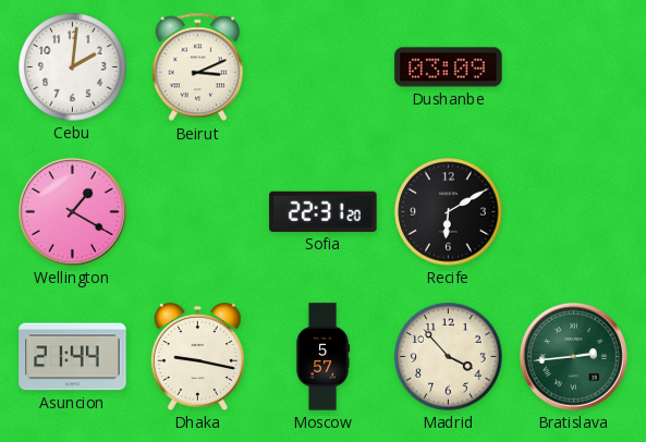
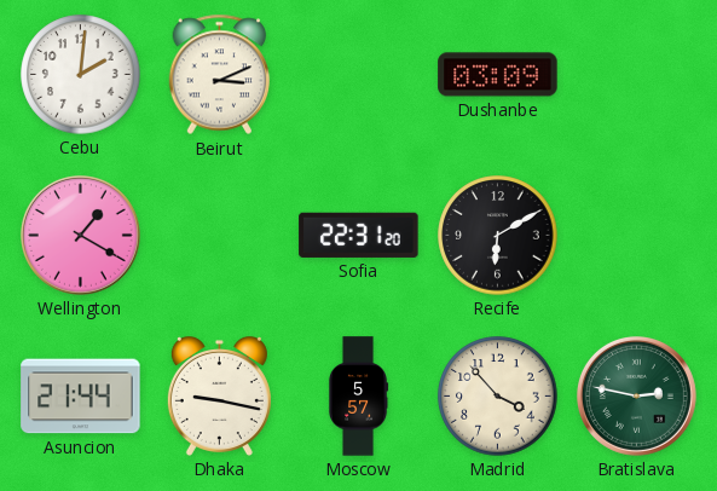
Bratislava: 2:44 -> 2:47
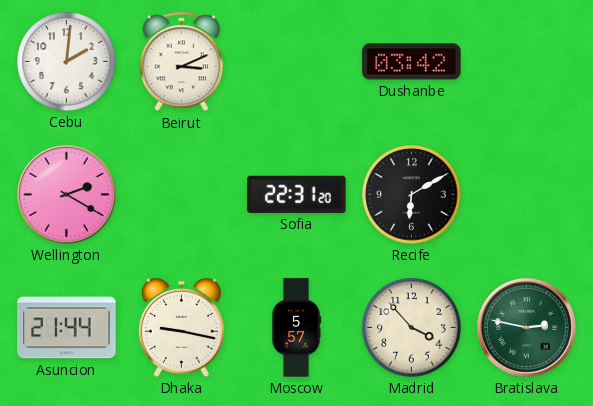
Dushanbe: 03:09 -> 03:42
Wellington: 1:20 -> 2:20
